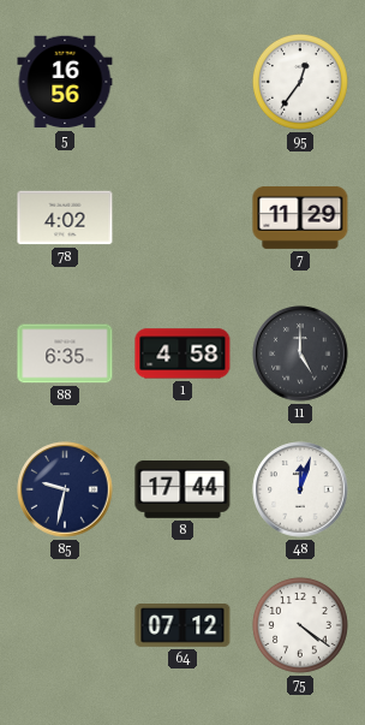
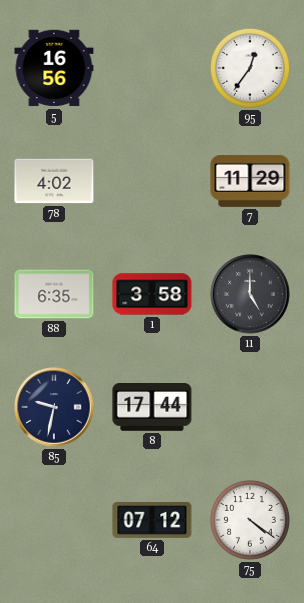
1: 4:58 -> 3:58
48: 12:03 -> none
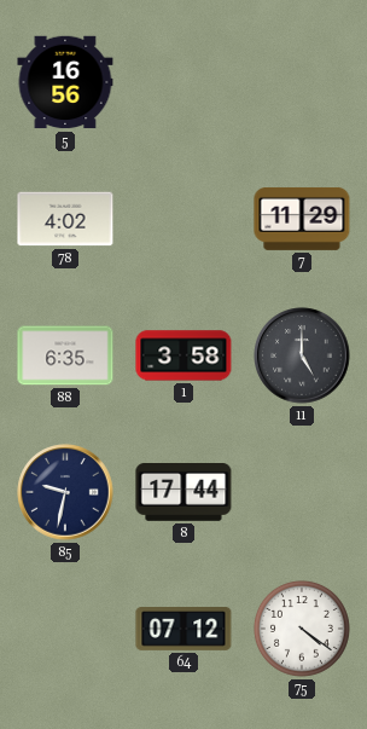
95: 12:36 -> none
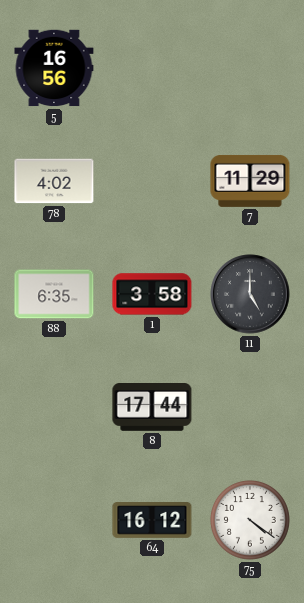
85: 9:32 -> none
64: 07:12 -> 16:12
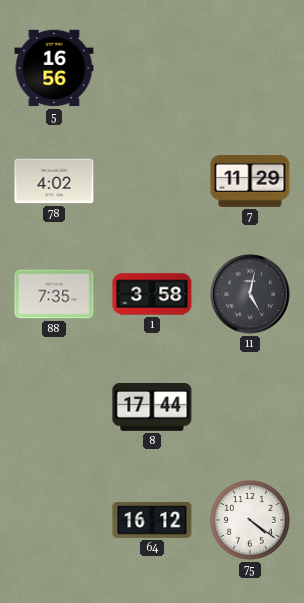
88: 6:35 -> 7:35
11: 5:00 -> 5:02
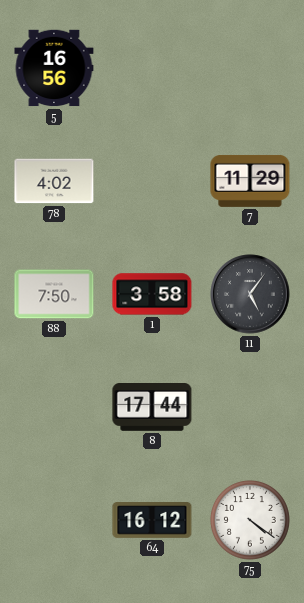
88: 7:35 -> 7:50
11: 5:02 -> 5:06
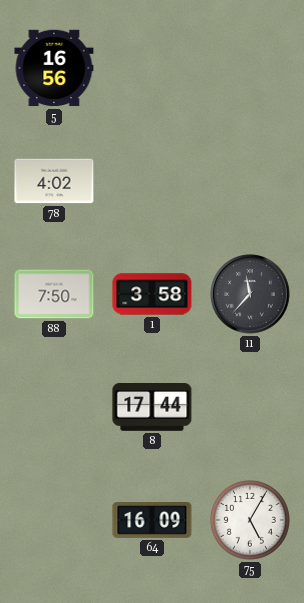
7: 11:29 -> none
11: 5:06 -> 11:37
64: 16:12 -> 16:09
75: 4:21 -> 5:05
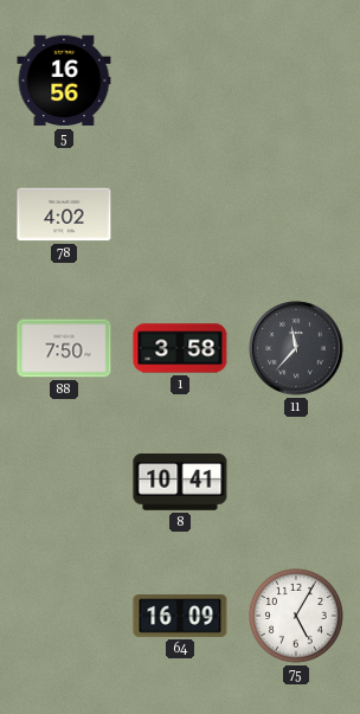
8: 17:44 -> 10:41
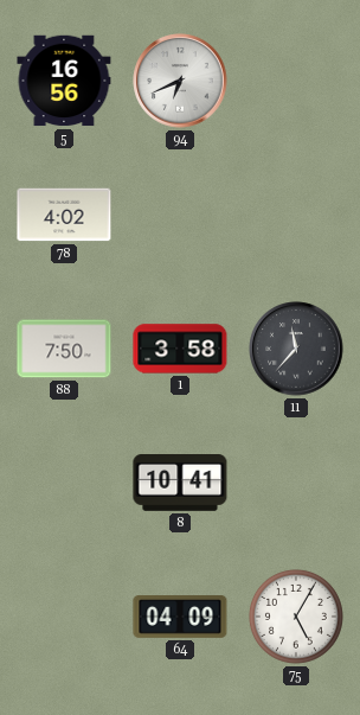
94: none -> 6:41
64: 16:09 -> 04:09
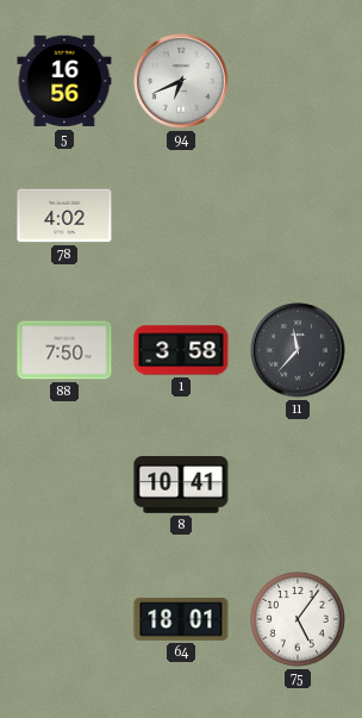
64: 04:09 -> 18:01
75: 5:05 -> 5:06
